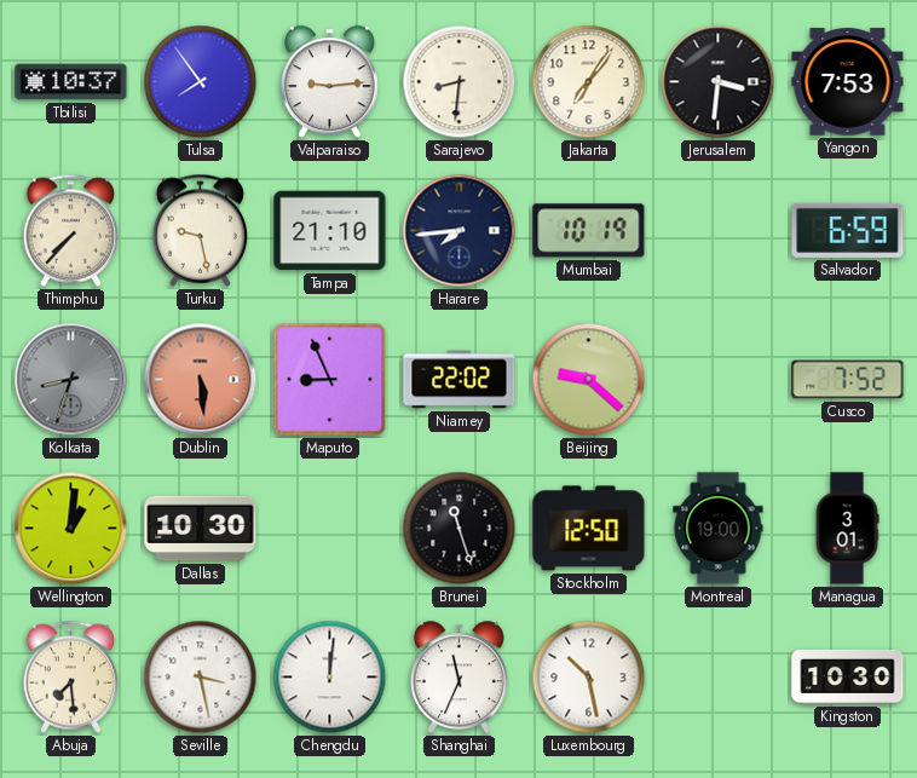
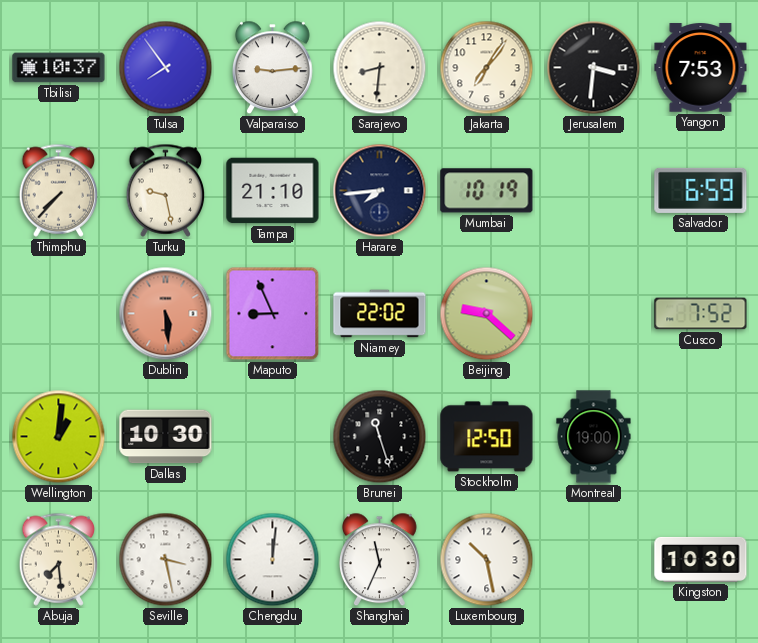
Kolkata: 8:33 -> none
Managua: 3:01 -> none
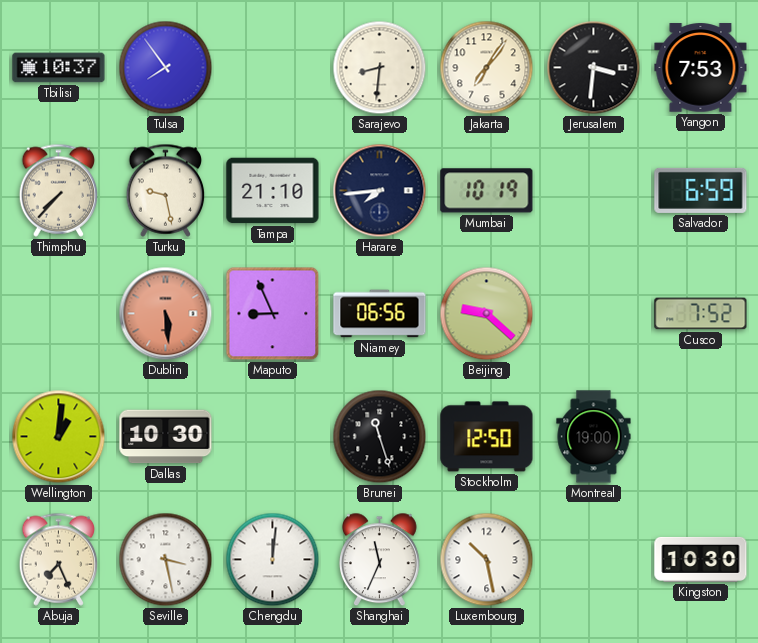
Valparaiso: 9:14 -> none
Niamey: 22:02 -> 06:56
Abuja: 7:29 -> 7:26
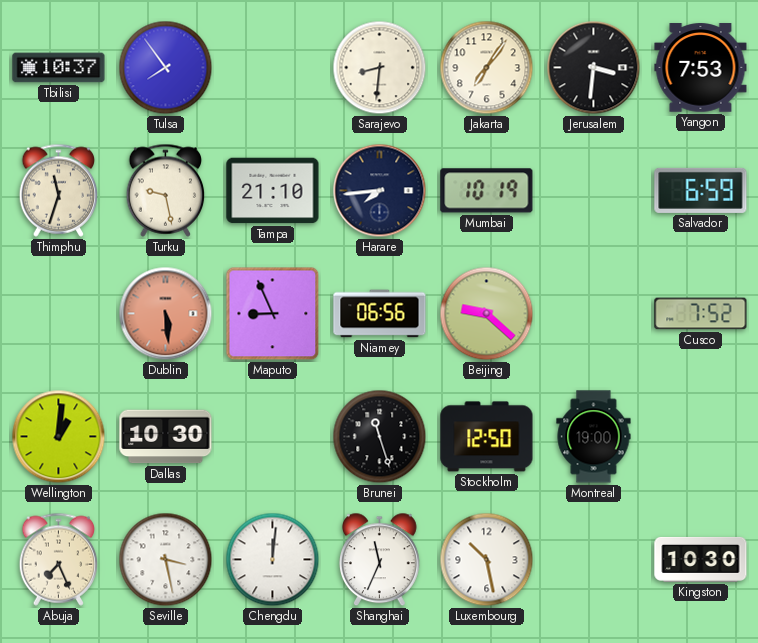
Thimphu: 7:37 -> 11:33
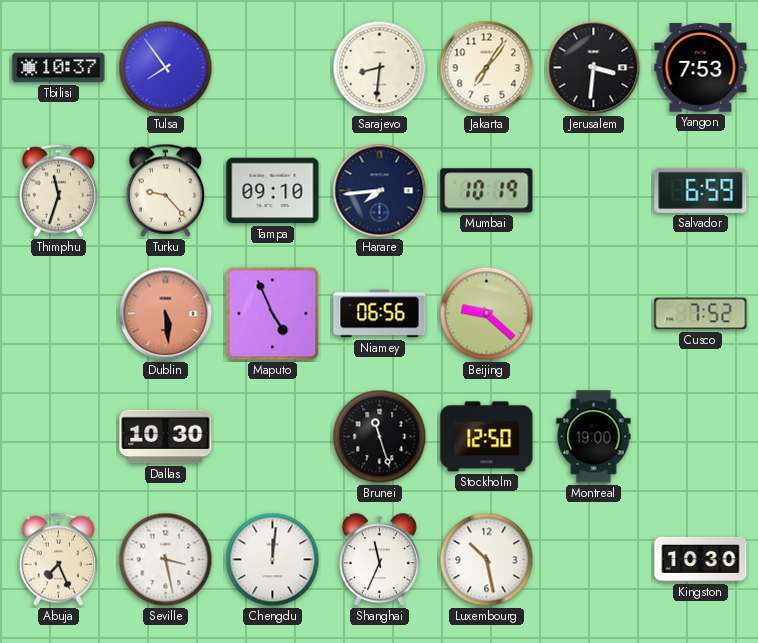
Turku: 9:28 -> 9:23
Tampa: 21:10 -> 09:10
Maputo: 8:56 -> 4:56
Wellington: 1:01 -> none
